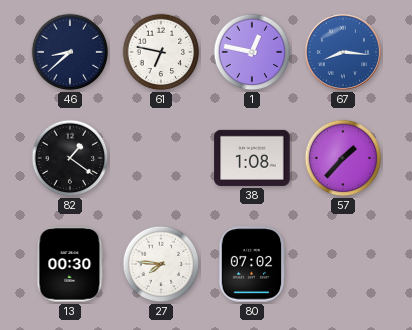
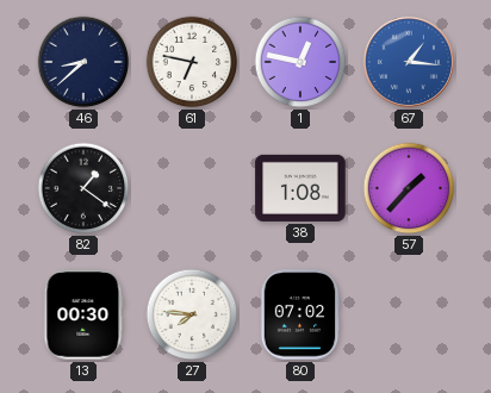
67: 8:16 -> 1:16
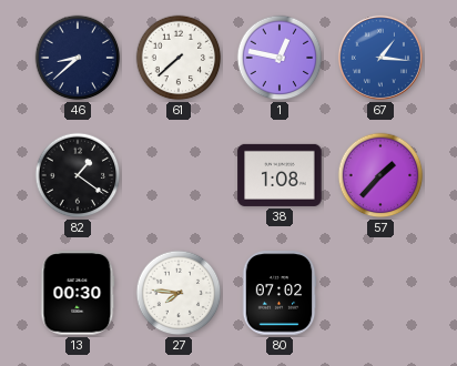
61: 6:47 -> 7:38
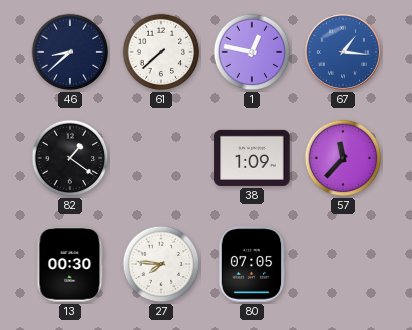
38: 1:08 -> 1:09
57: 1:37 -> 11:37
80: 07:02 -> 07:05
